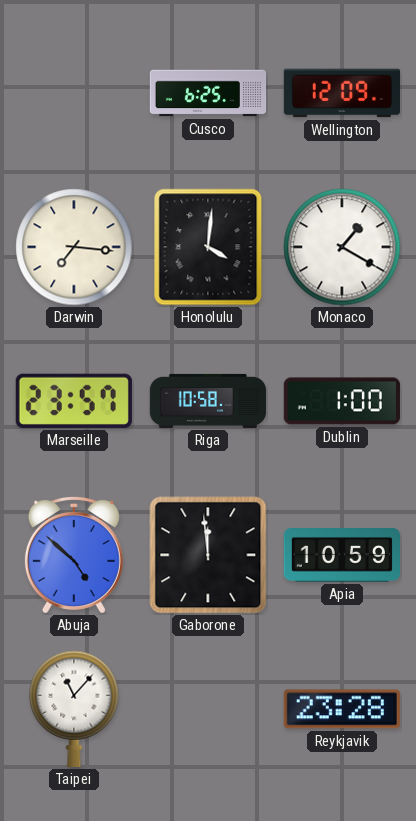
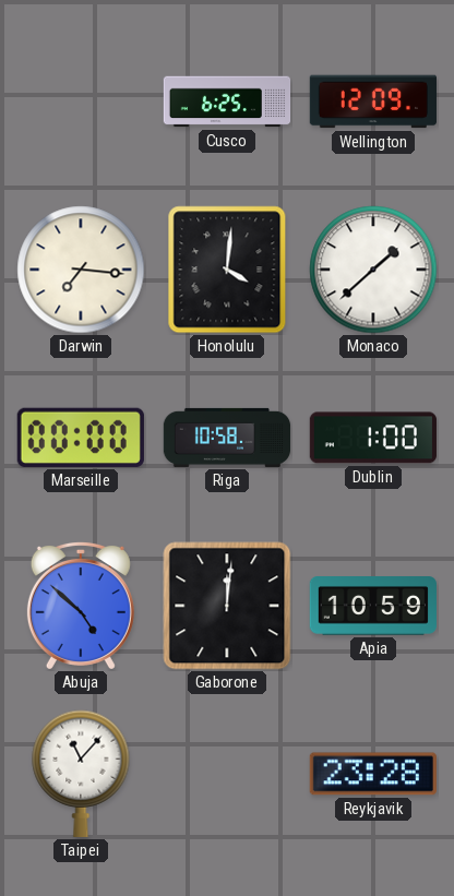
Monaco: 1:20 -> 1:38
Marseille: 23:57 -> 00:00
Gaborone: 11:59 -> 12:01
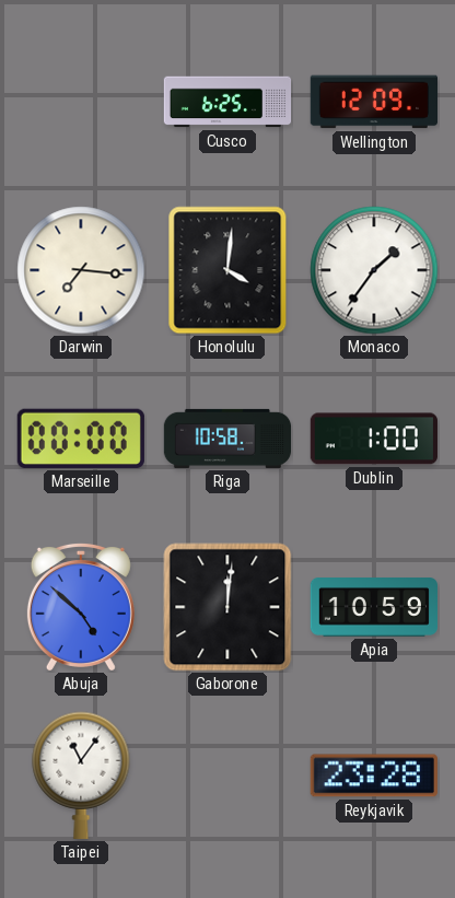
Monaco: 1:38 -> 1:36
Taipei: 11:07 -> 11:06
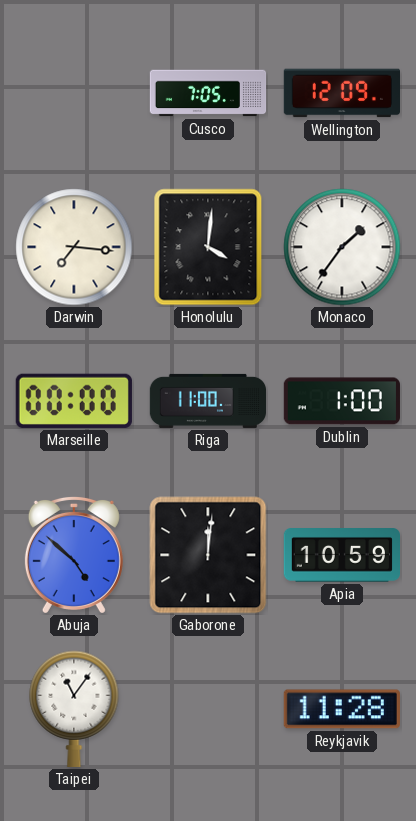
Cusco: 6:25 -> 7:05
Riga: 10:58 -> 11:00
Reykjavik: 23:28 -> 11:28
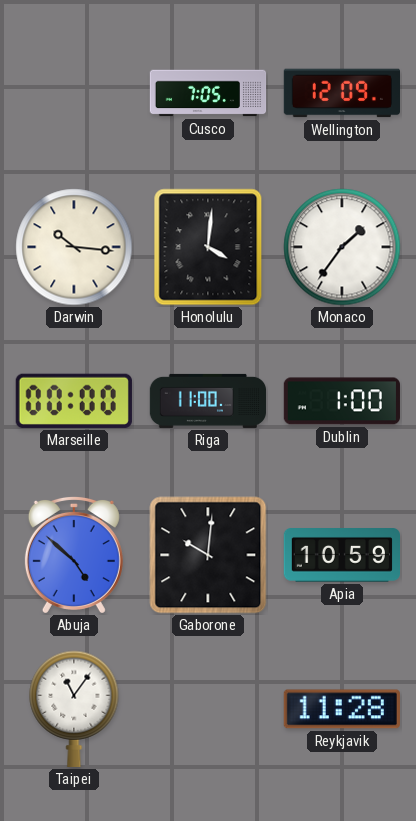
Darwin: 7:16 -> 10:16
Gaborone: 12:01 -> 10:01
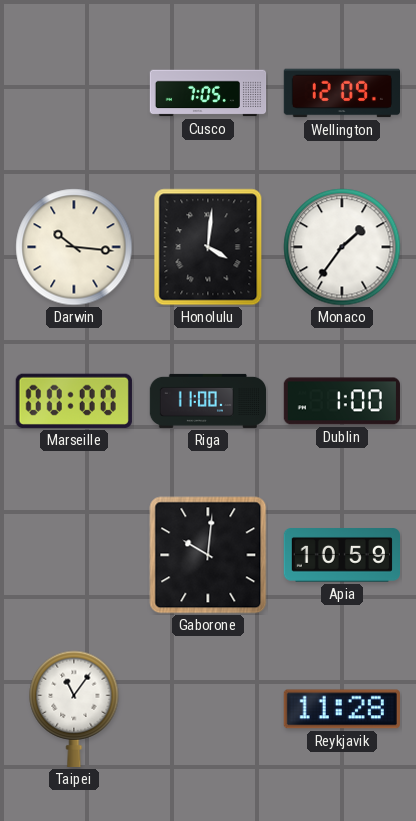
Abuja: 4:52 -> none
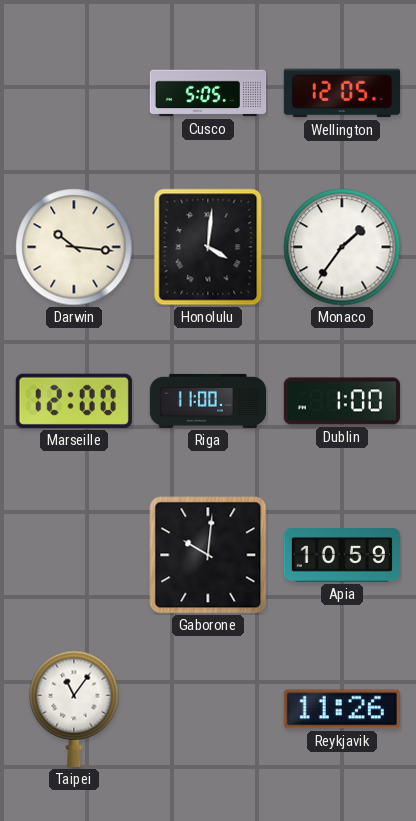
Cusco: 7:05 -> 5:05
Wellington: 12:09 -> 12:05
Marseille: 00:00 -> 12:00
Reykjavik: 11:28 -> 11:26
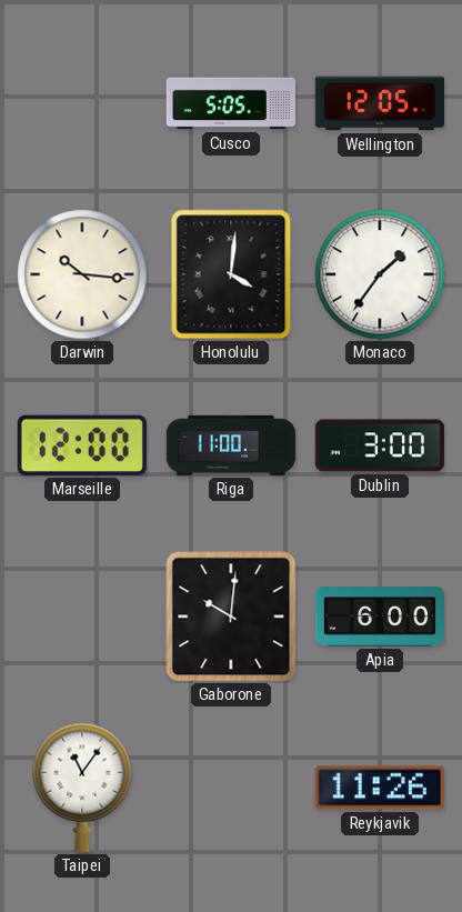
Dublin: 1:00 -> 3:00
Apia: 10:59 -> 6:00
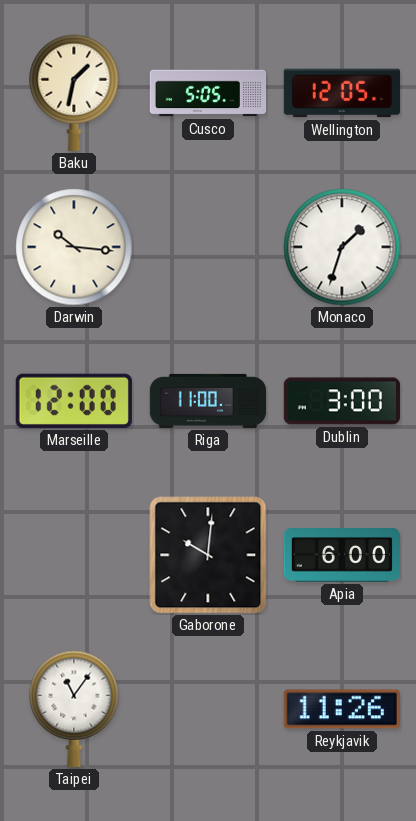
Baku: none -> 1:32
Honolulu: 4:01 -> none
Monaco: 1:36 -> 1:33
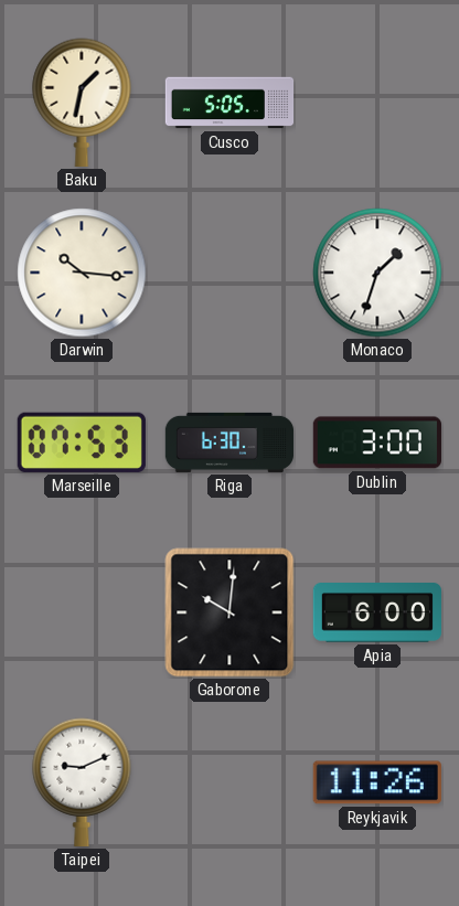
Wellington: 12:05 -> none
Marseille: 12:00 -> 07:53
Riga: 11:00 -> 6:30
Taipei: 11:06 -> 9:11
